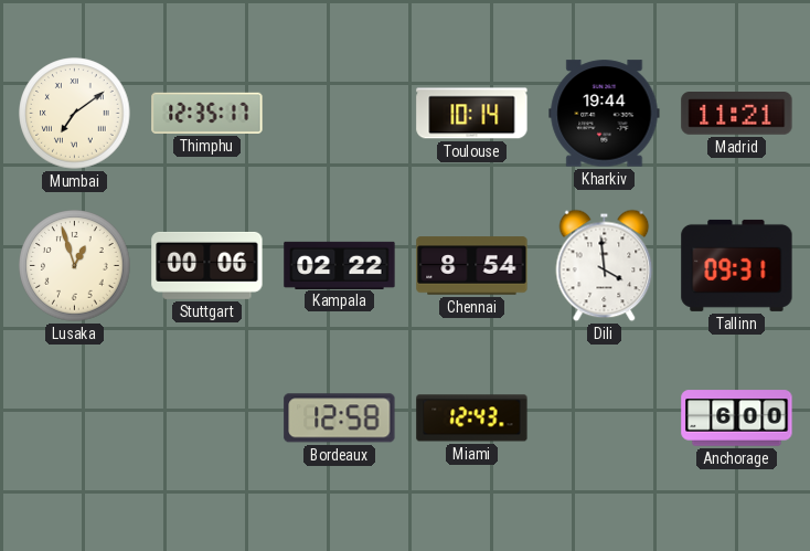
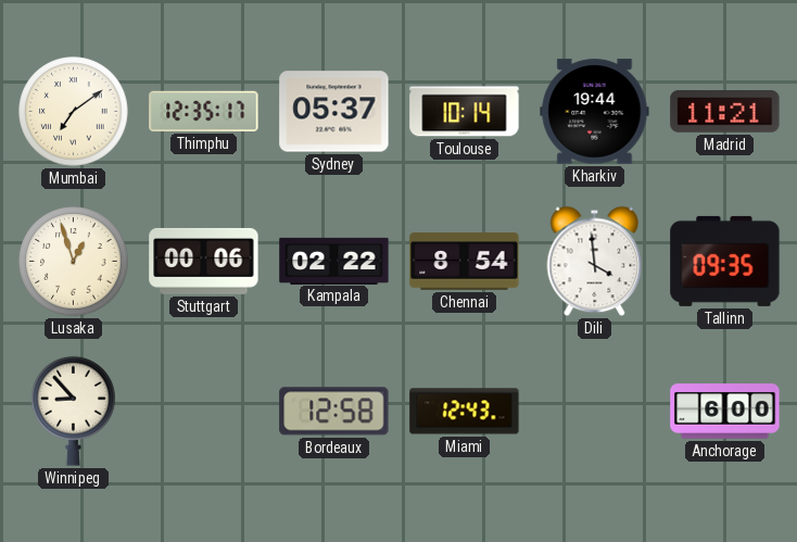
Sydney: none -> 05:37
Tallinn: 09:31 -> 09:35
Winnipeg: none -> 8:53
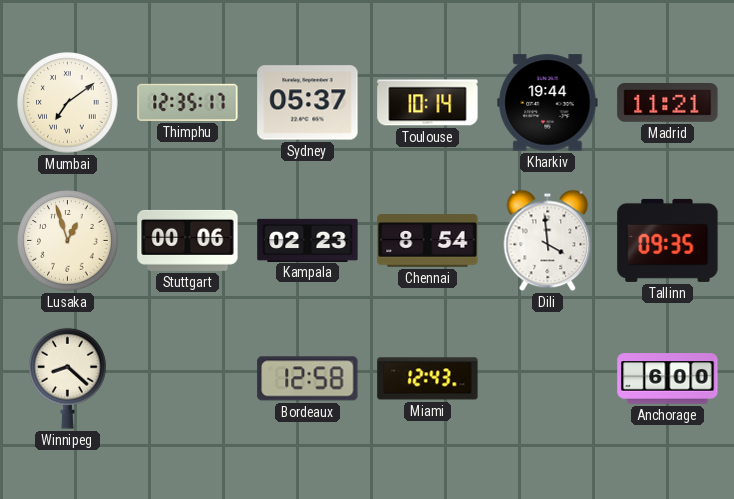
Kampala: 02:22 -> 02:23
Winnipeg: 8:53 -> 8:22
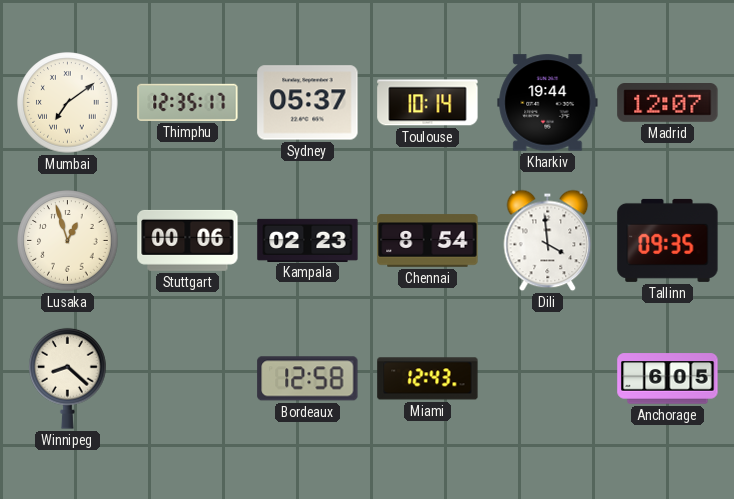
Madrid: 11:21 -> 12:07
Anchorage: 6:00 -> 6:05
